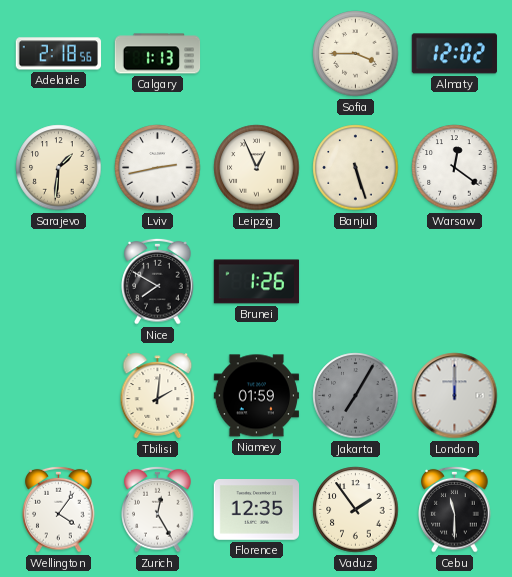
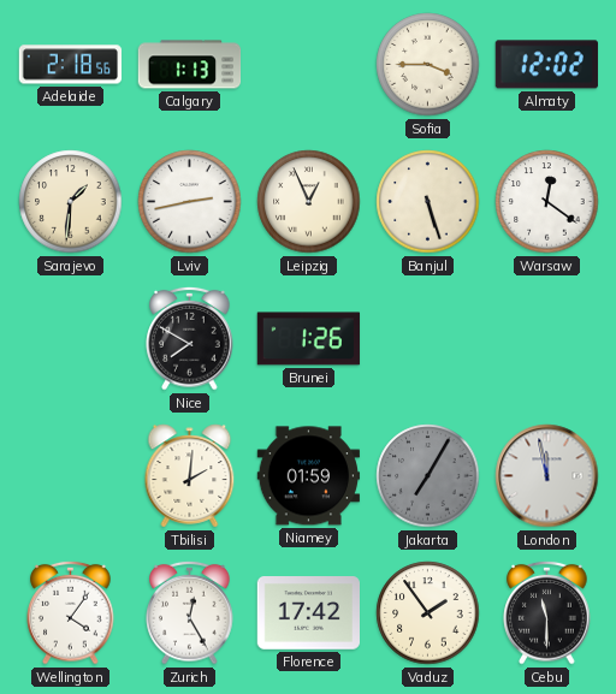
London: 12:00 -> 11:58
Florence: 12:35 -> 17:42
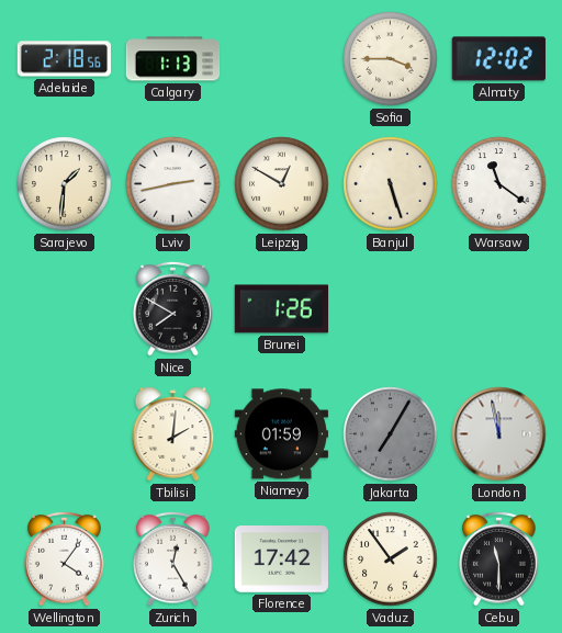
Leipzig: 12:56 -> 12:50
Warsaw: 12:21 -> 11:21
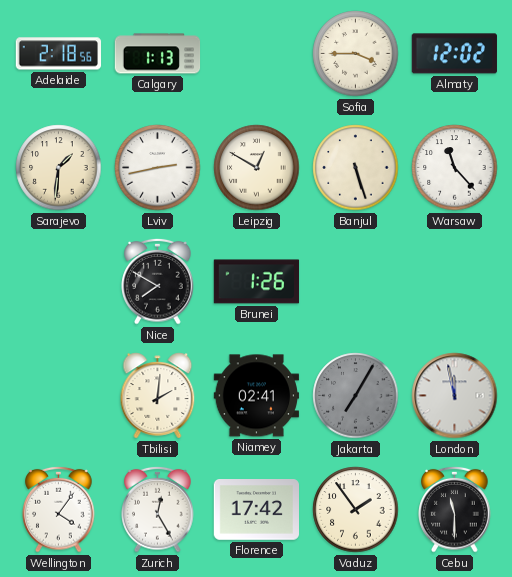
Warsaw: 11:21 -> 11:23
Niamey: 01:59 -> 02:41
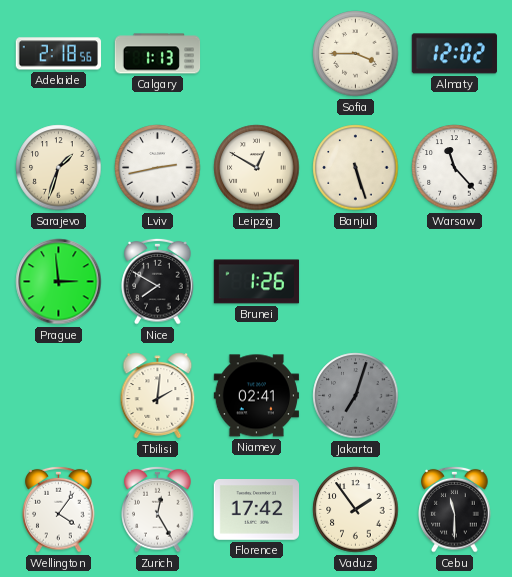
Sarajevo: 1:31 -> 1:33
Prague: none -> 2:59
Jakarta: 7:05 -> 7:03
London: 11:58 -> none
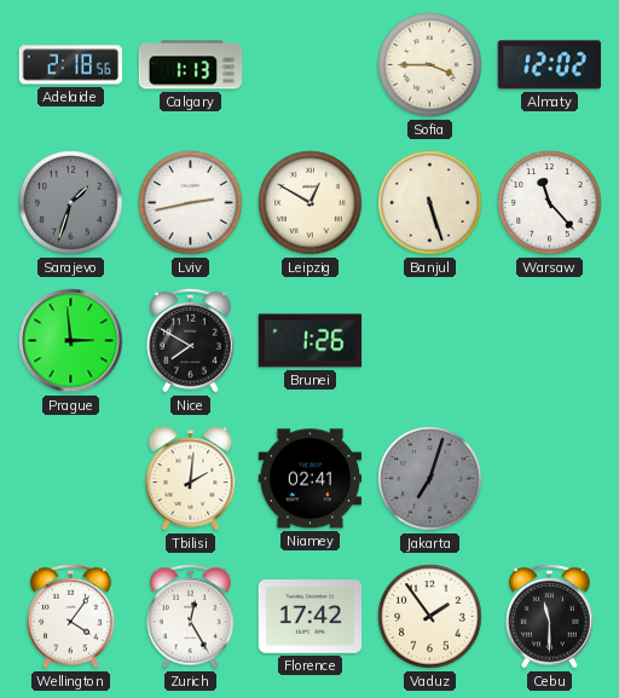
Sarajevo dial: cream -> grey
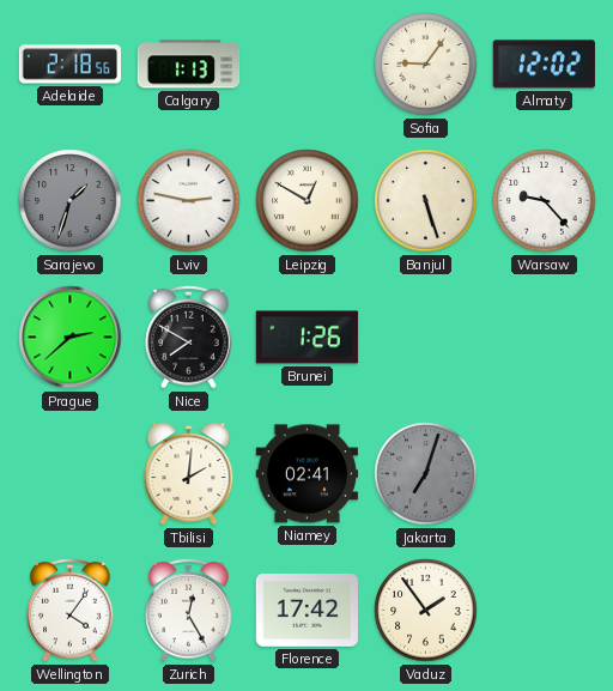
Sofia: 3:45 -> 9:06
Lviv: 2:43 -> 2:47
Warsaw: 11:23 -> 9:23
Prague: 2:59 -> 2:38
Cebu: 11:30 -> none
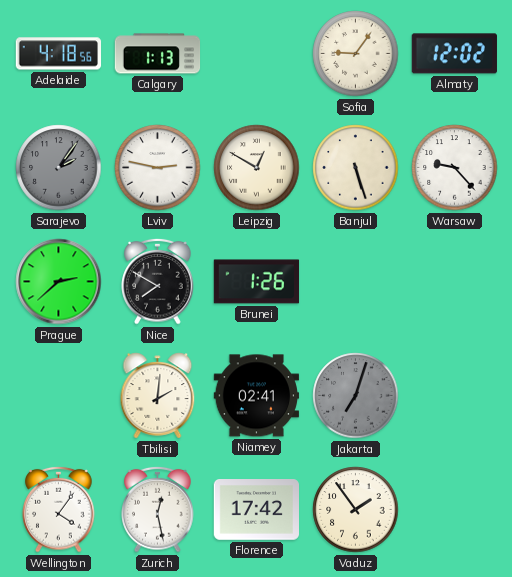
Adelaide: 2:18 -> 4:18
Sarajevo: 1:33 -> 2:06
Zurich: 12:25 -> 12:28
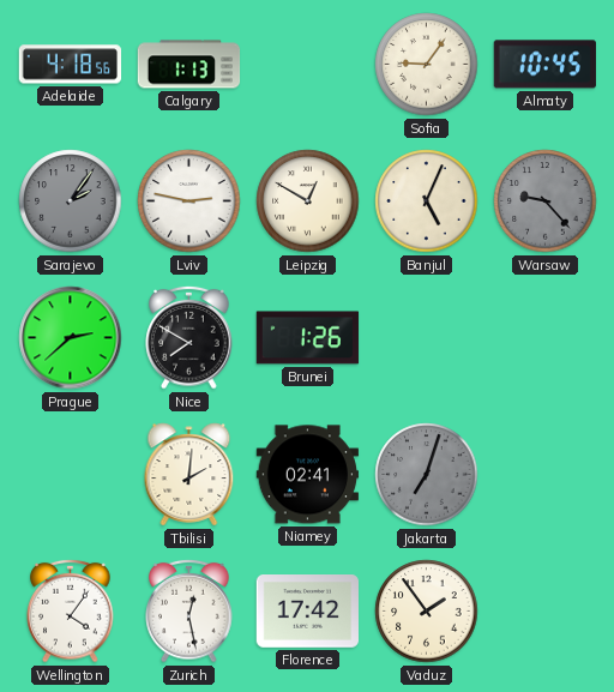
Almaty: 12:02 -> 10:45
Banjul: 5:27 -> 5:04
Warsaw dial: white -> grey
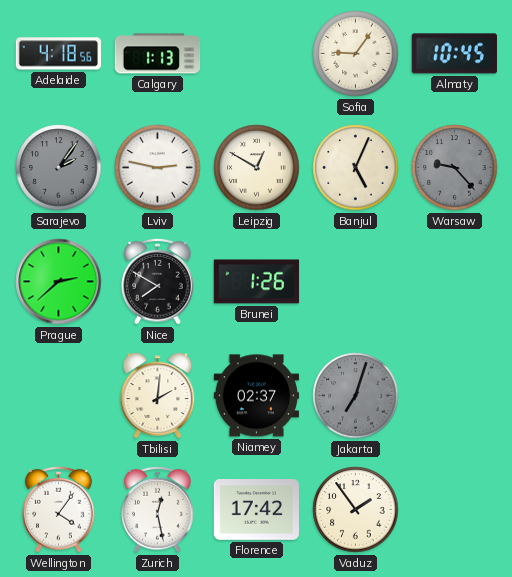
Niamey: 02:41 -> 02:37
